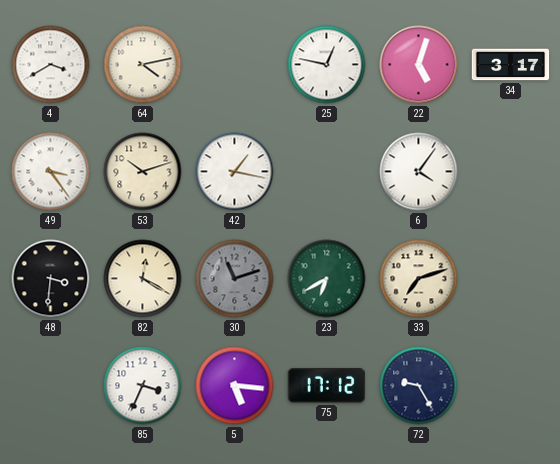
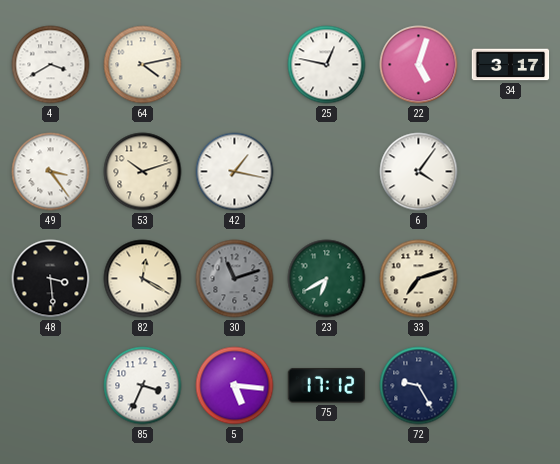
48: 3:31 -> 3:29
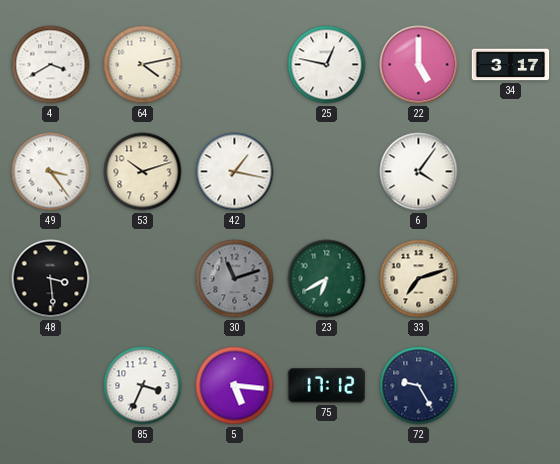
22: 5:03 -> 5:00
82: 12:20 -> none
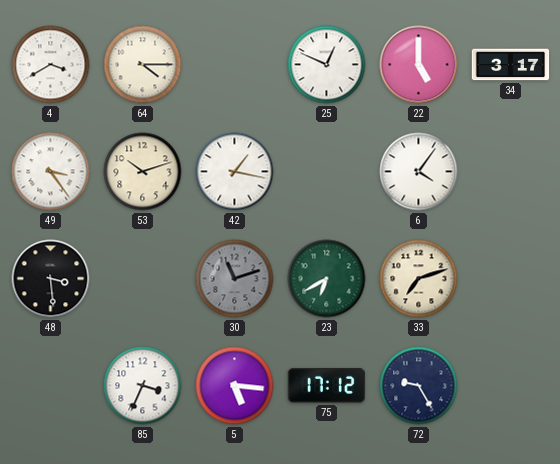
64: 4:13 -> 4:15
25: 12:47 -> 12:49
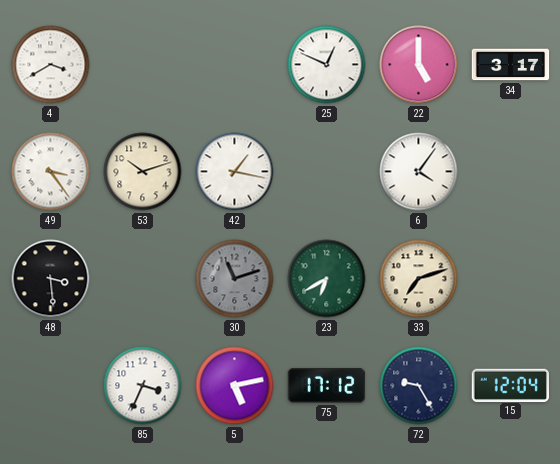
64: 4:15 -> none
5: 5:16 -> 5:13
15: none -> 12:04
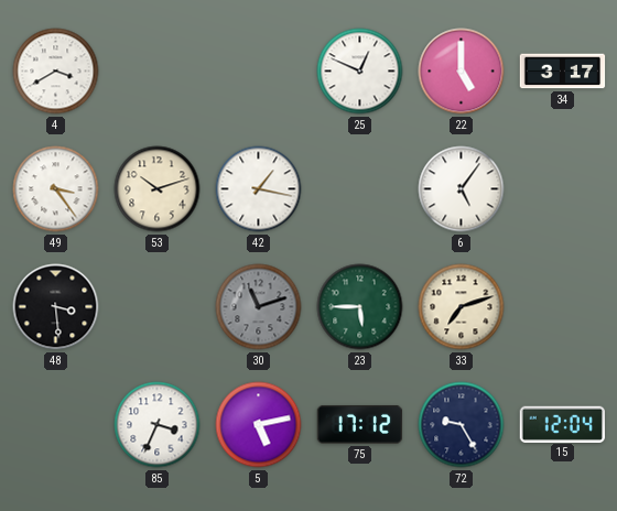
6: 4:06 -> 5:06
23: 6:40 -> 5:45
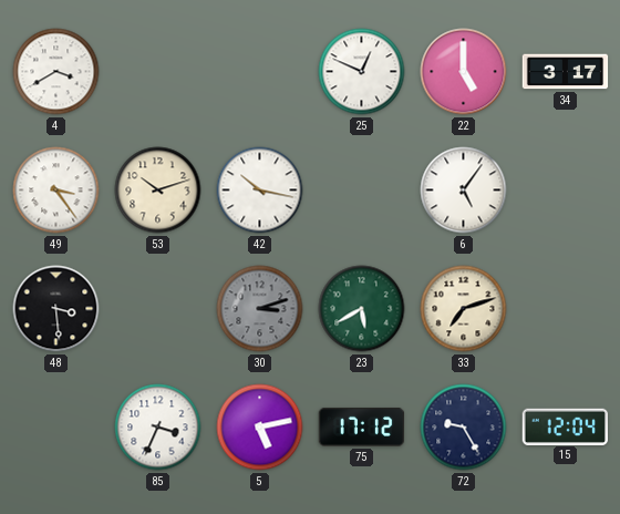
42: 1:17 -> 10:17
30: 11:12 -> 3:12
23: 5:45 -> 5:40
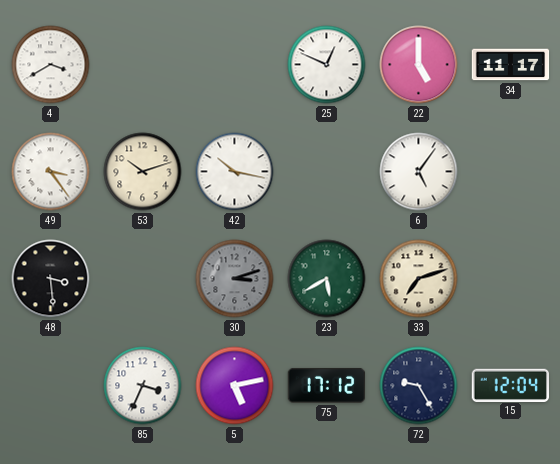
34: 3:17 -> 11:17
